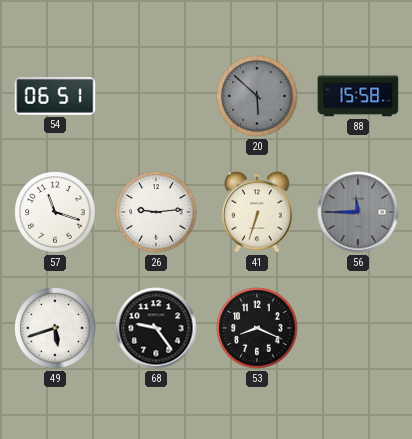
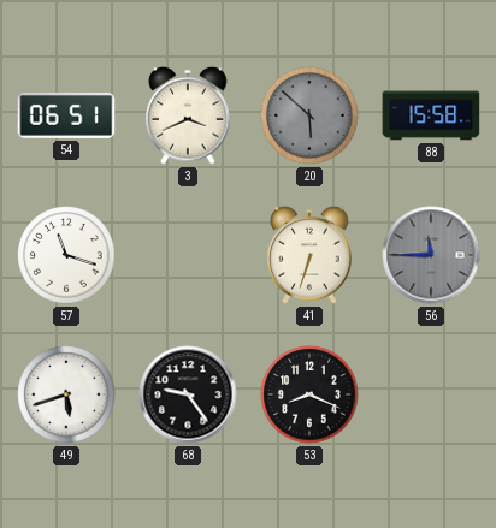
3: none -> 3:41
26: 9:14 -> none
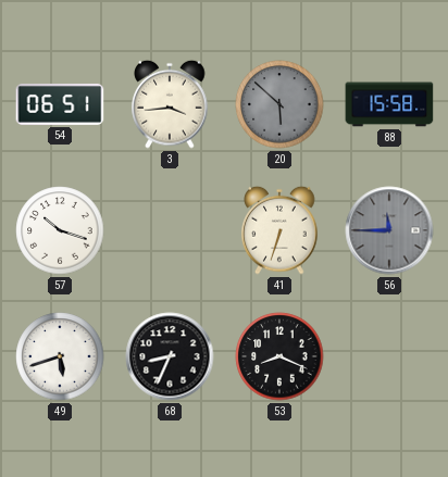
3: 3:41 -> 3:44
57: 11:18 -> 10:18
68: 9:24 -> 8:34
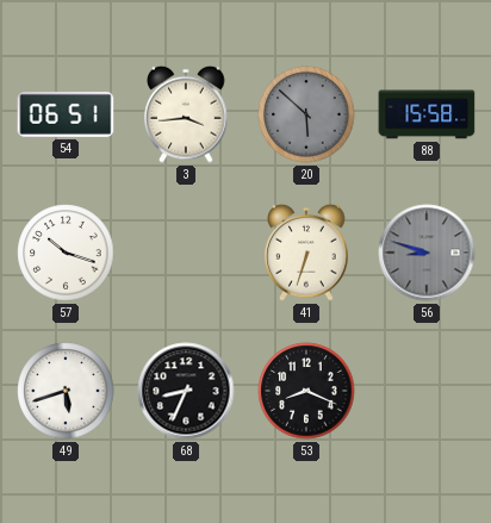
56: 11:45 -> 8:48
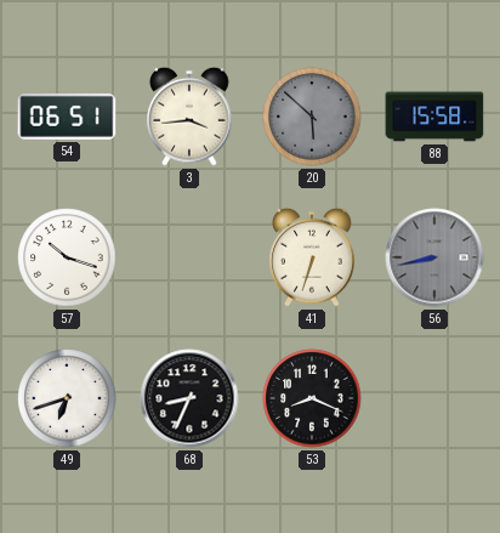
56: 8:48 -> 8:43
49: 5:42 -> 6:42
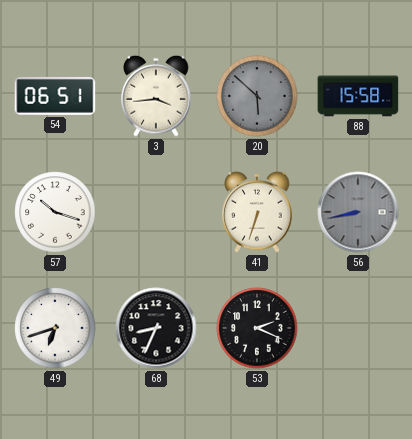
53: 8:19 -> 2:19
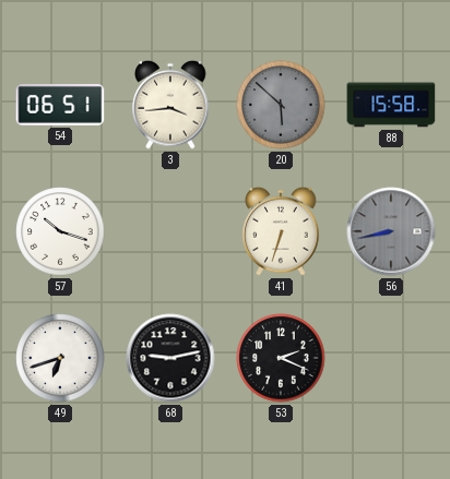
68: 8:34 -> 9:13
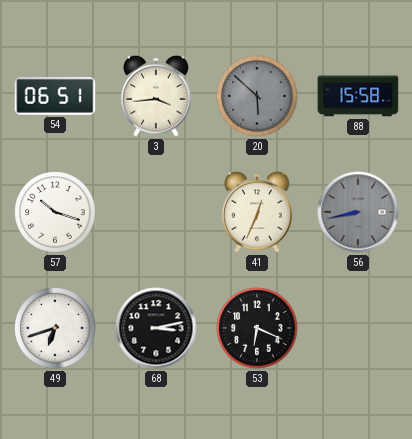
41: 6:33 -> 12:34
68: 9:13 -> 3:13
53: 2:19 -> 6:19
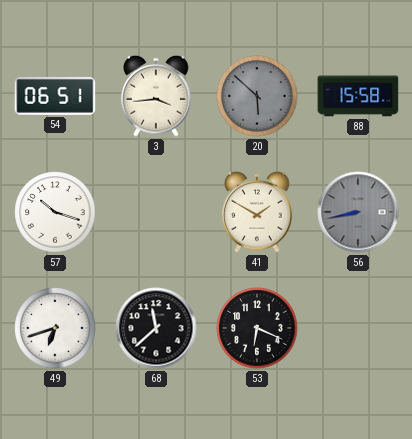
41: 12:34 -> 1:50
68: 3:13 -> 11:38
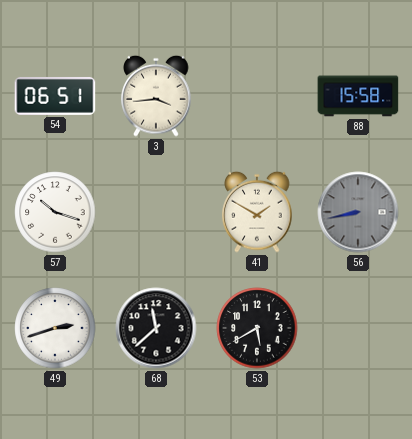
20: 5:52 -> none
49: 6:42 -> 2:42
53: 6:19 -> 5:40
